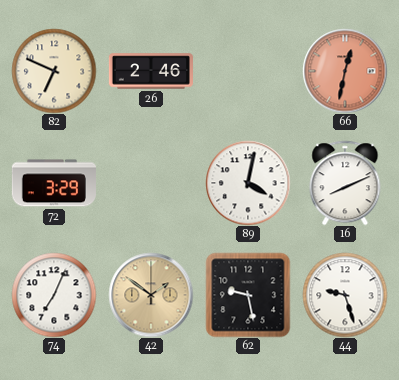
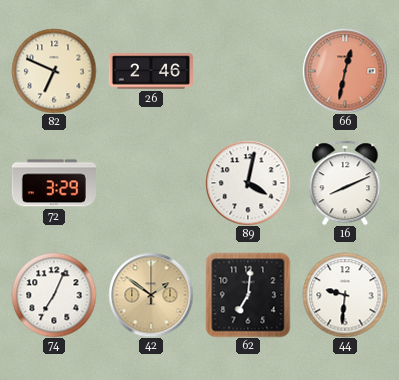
62: 9:28 -> 7:01
44: 9:27 -> 9:31
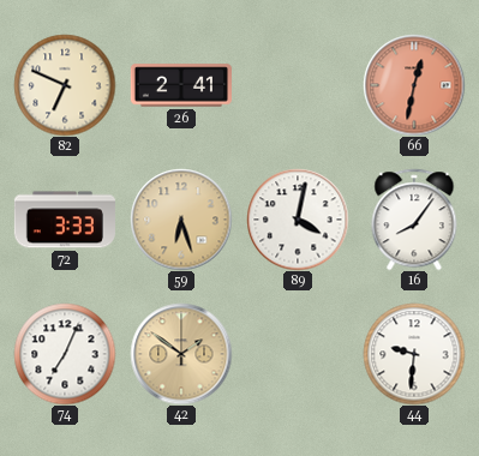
26: 2:46 -> 2:41
72: 3:29 -> 3:33
59: none -> 6:27
16: 8:11 -> 8:06
62: 7:01 -> none
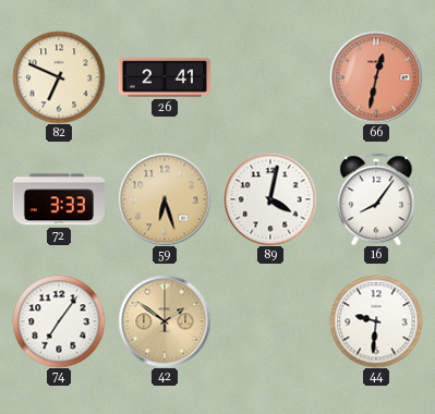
74: 7:04 -> 7:06
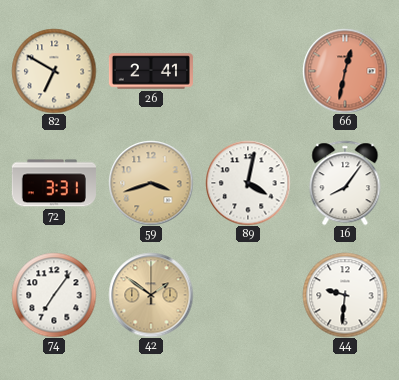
82: 6:49 -> 6:50
72: 3:33 -> 3:31
59: 6:27 -> 3:42
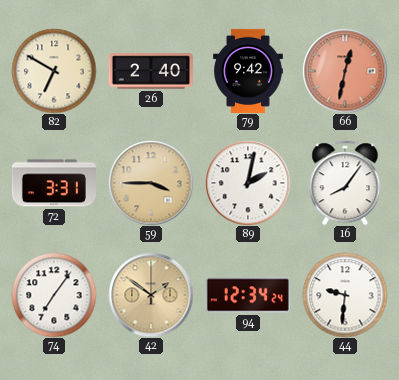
26: 2:41 -> 2:40
79: none -> 9:42
59: 3:42 -> 3:45
89: 4:02 -> 2:02
94: none -> 12:34
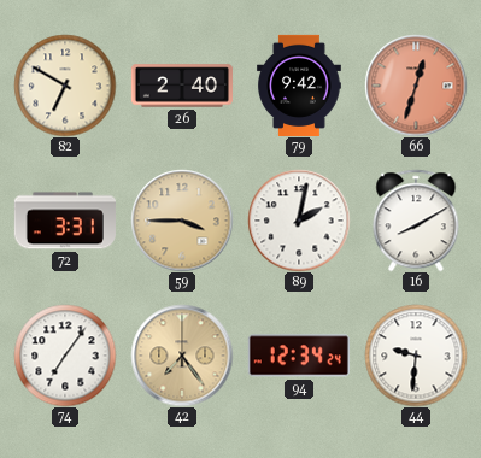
66: 12:32 -> 12:33
16: 8:06 -> 8:10
42: 1:51 -> 7:24
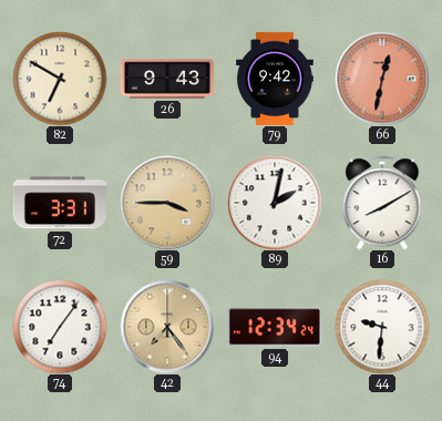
26: 2:40 -> 9:43
66: 12:33 -> 12:32
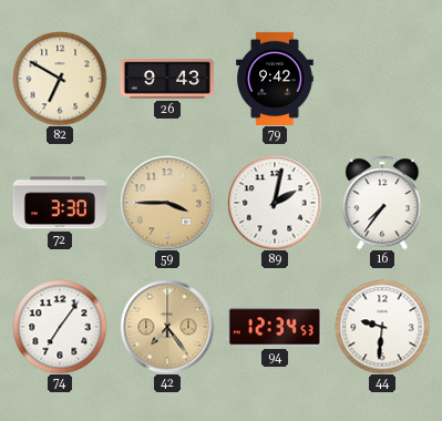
66: 12:32 -> none
72: 3:31 -> 3:30
16: 8:10 -> 7:36
94: 12:34:24 -> 12:34:53
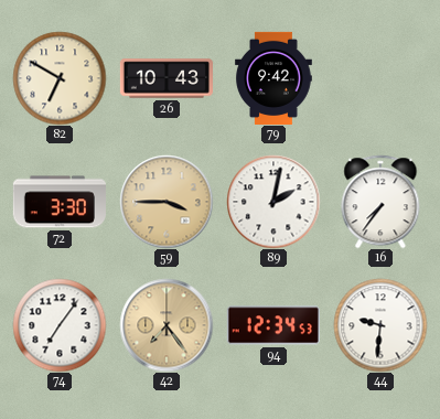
26: 9:43 -> 10:43
